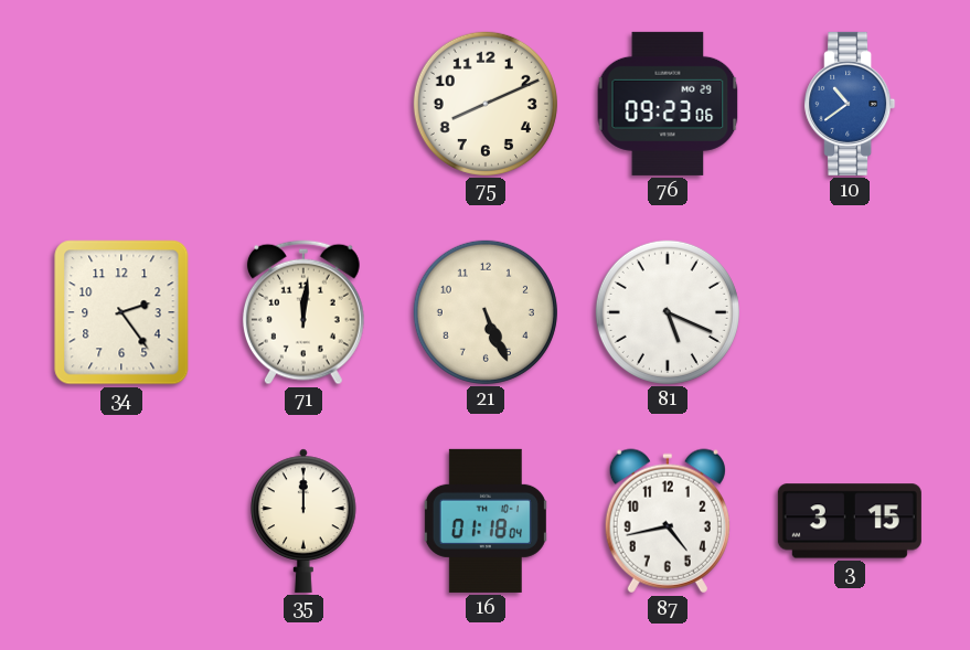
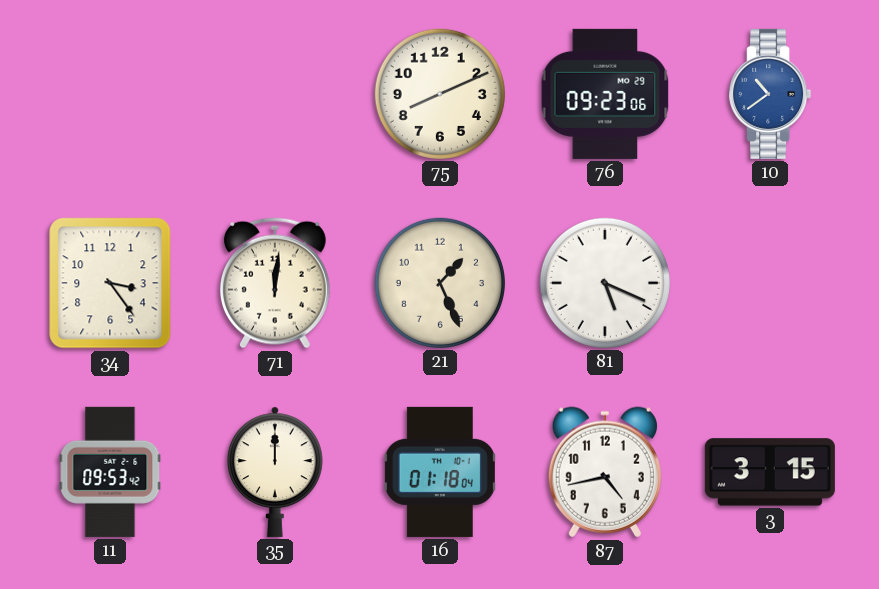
34: 2:24 -> 3:24
21: 5:26 -> 1:26
11: none -> 09:53
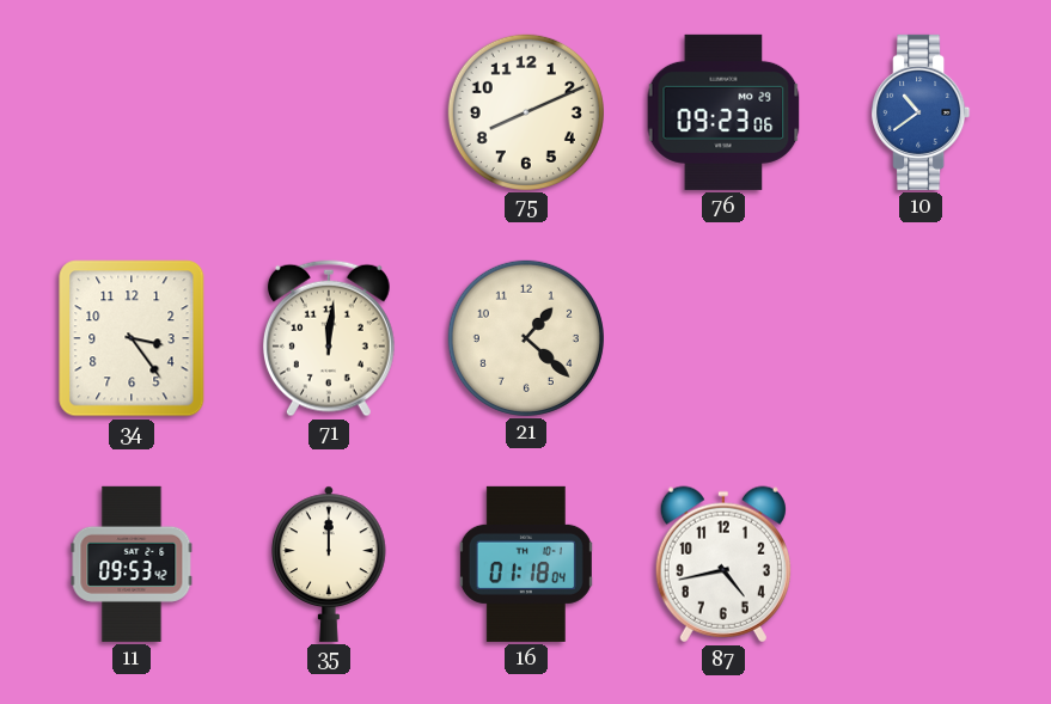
21: 1:26 -> 1:22
81: 5:19 -> none
3: 3:15 -> none
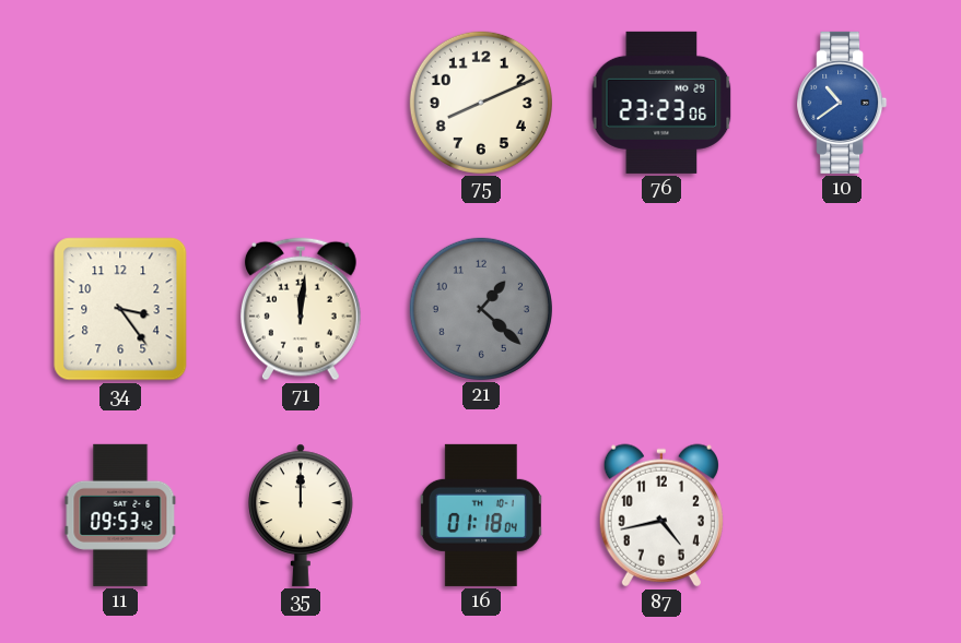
76: 09:23 -> 23:23
21 dial: cream -> grey
